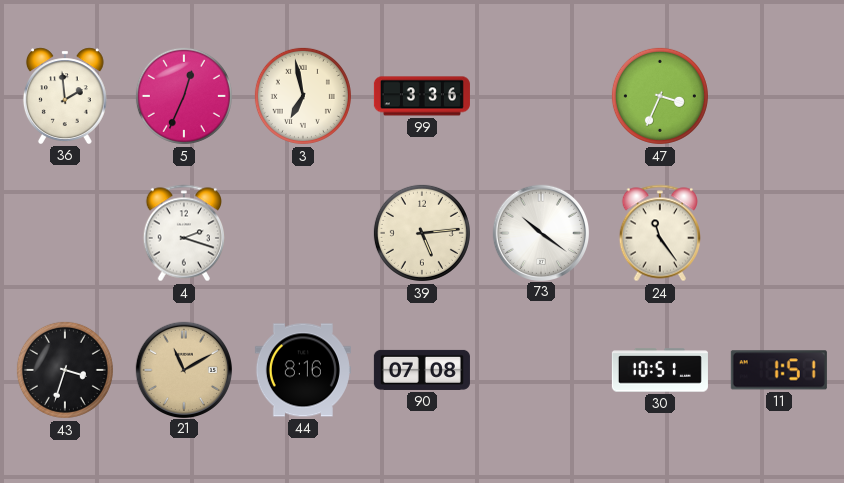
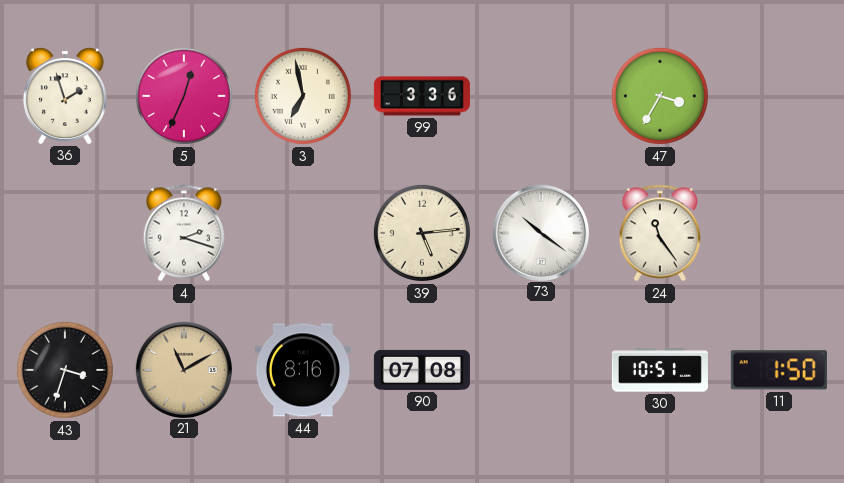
36: 1:59 -> 1:57
47: 3:34 -> 3:35
11: 1:51 -> 1:50
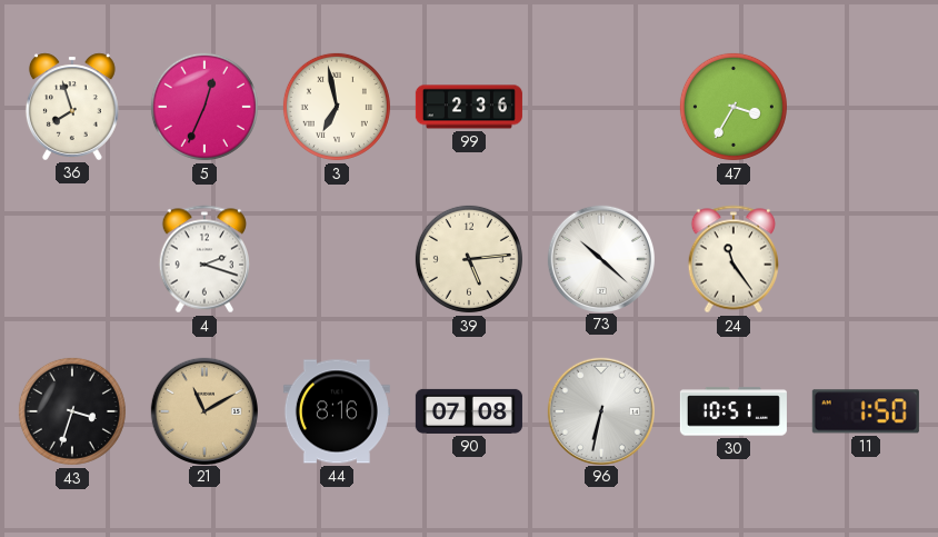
36: 1:57 -> 7:57
99: 3:36 -> 2:36
73: 10:21 -> 10:22
96: none -> 6:32
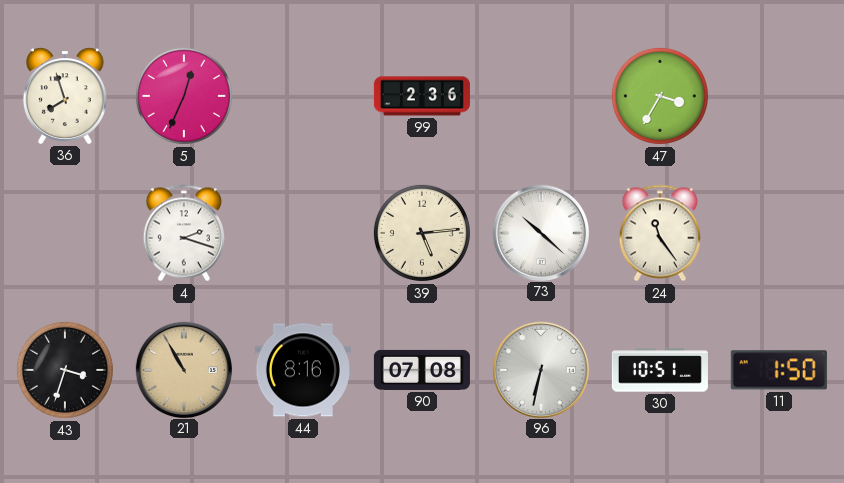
3: 6:58 -> none
21: 11:10 -> 10:55
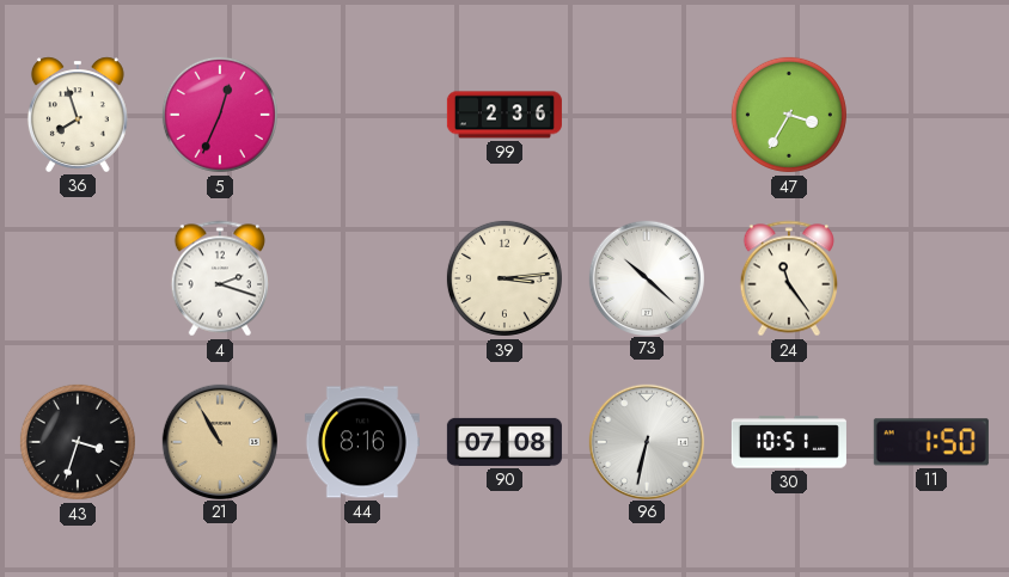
39: 5:14 -> 3:14
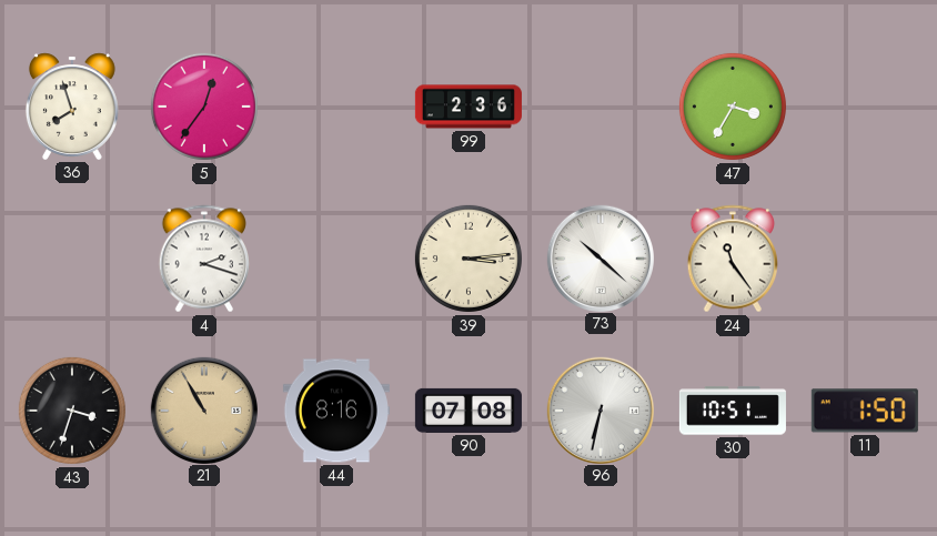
5: 12:34 -> 12:36
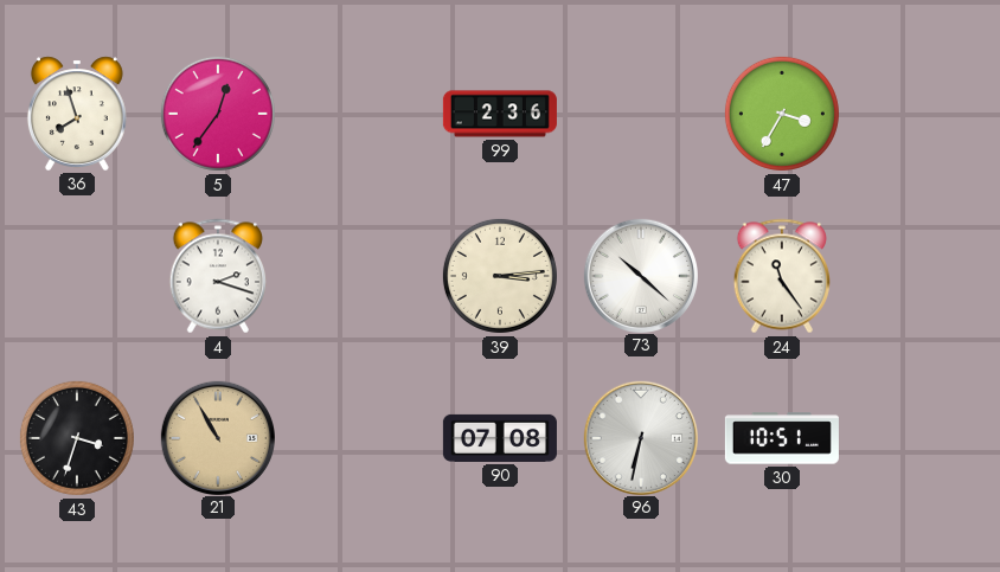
44: 8:16 -> none
11: 1:50 -> none
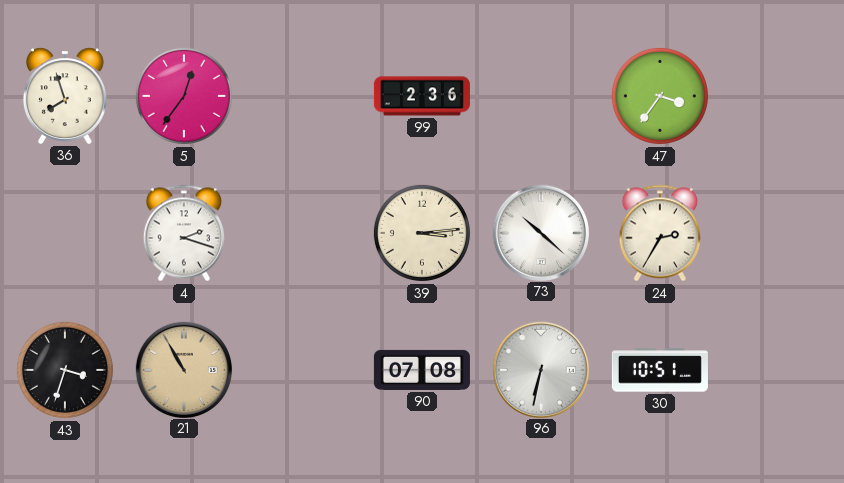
47: 3:35 -> 3:36
24: 11:24 -> 2:35
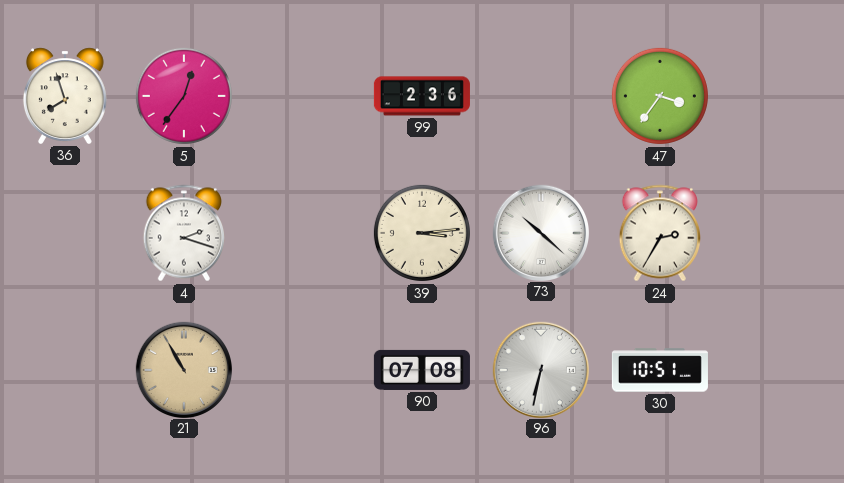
43: 3:33 -> none
